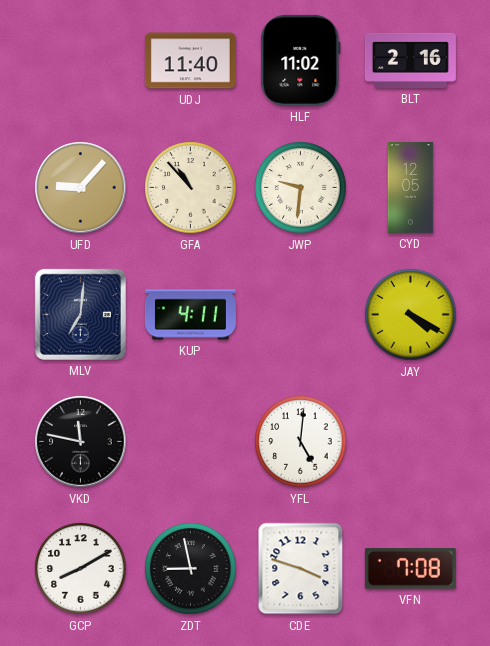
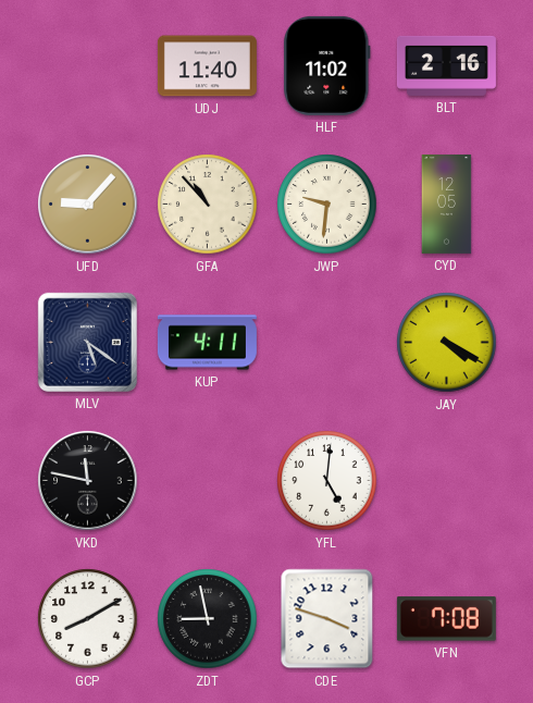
MLV: 7:01 -> 5:21
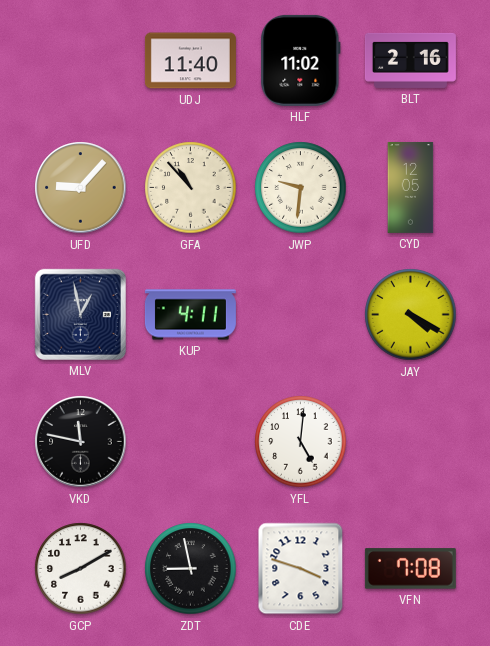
MLV: 5:21 -> 12:58
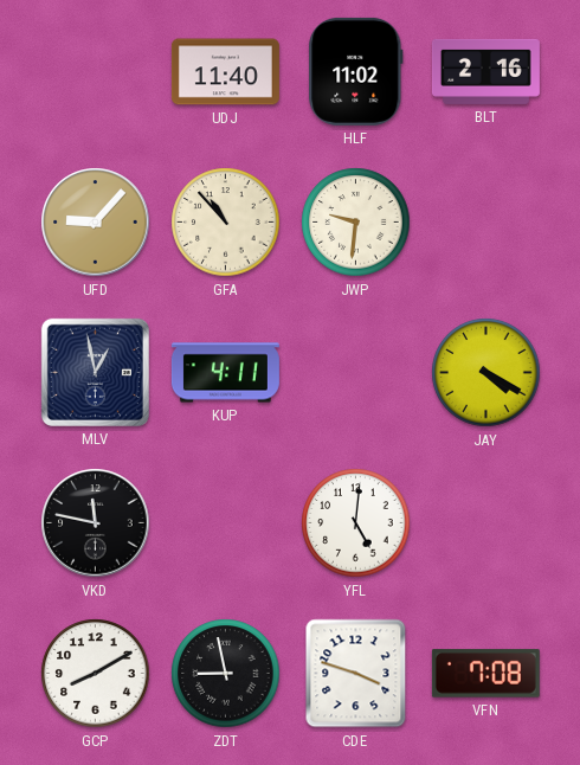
CYD: 12:05 -> none
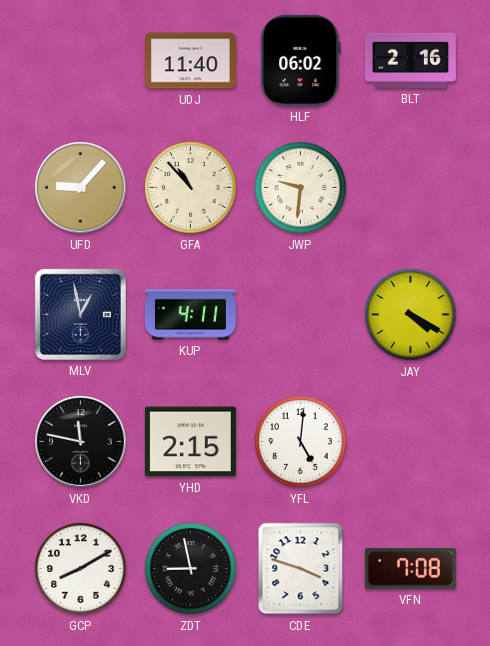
HLF: 11:02 -> 06:02
YHD: none -> 2:15
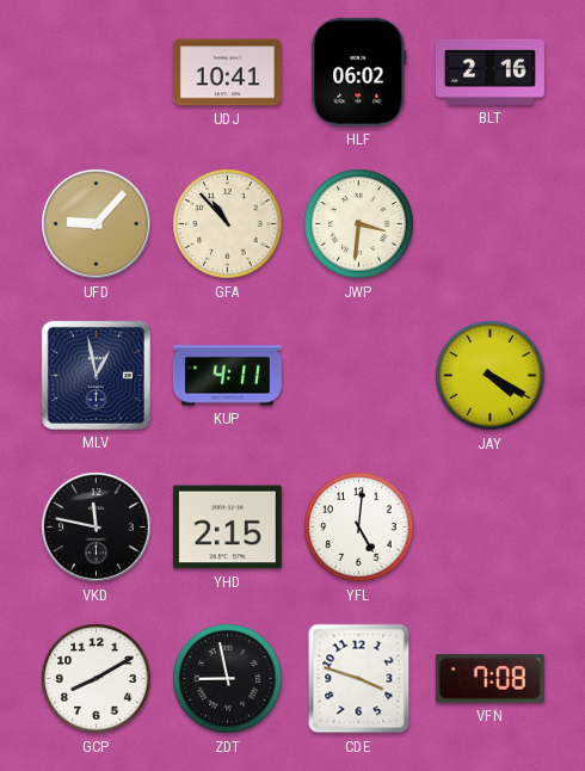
UDJ: 11:40 -> 10:41
JWP: 9:31 -> 3:31
